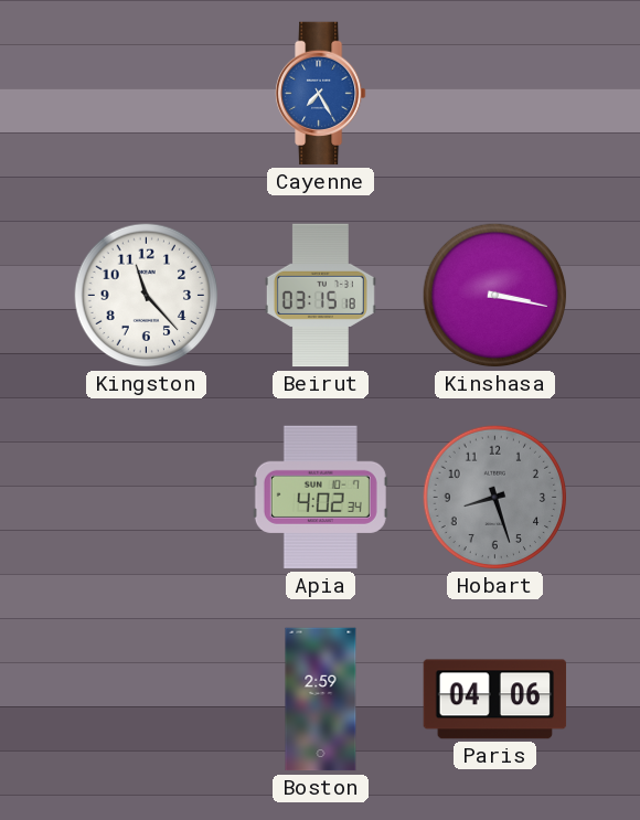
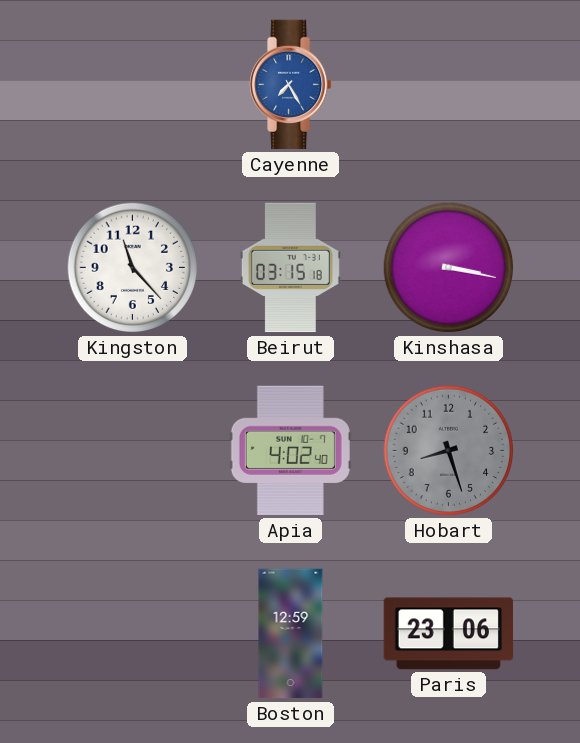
Apia: 4:02:34 -> 4:02:40
Boston: 2:59 -> 12:59
Paris: 04:06 -> 23:06
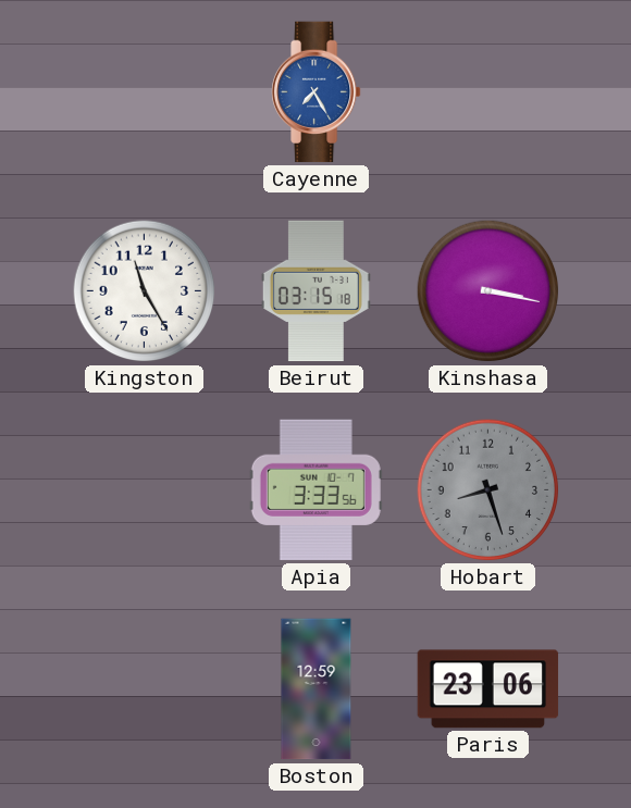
Kingston: 11:23 -> 11:25
Apia: 4:02 -> 3:33
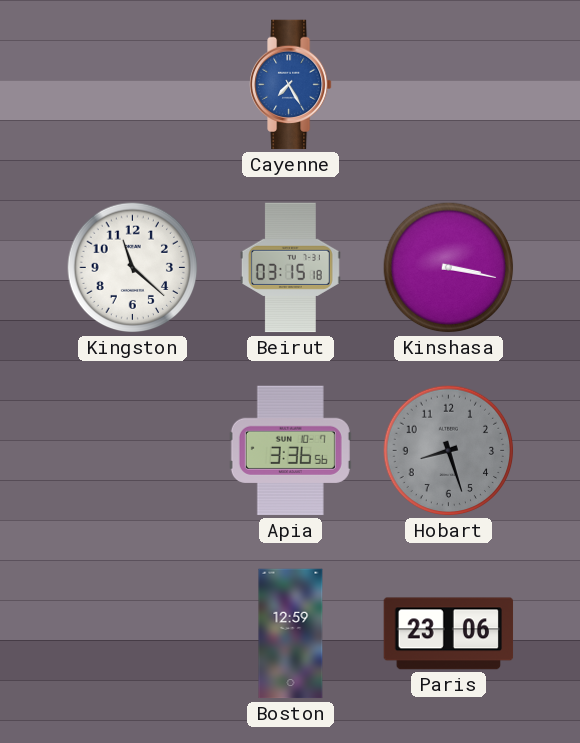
Kingston: 11:25 -> 11:22
Apia: 3:33 -> 3:36
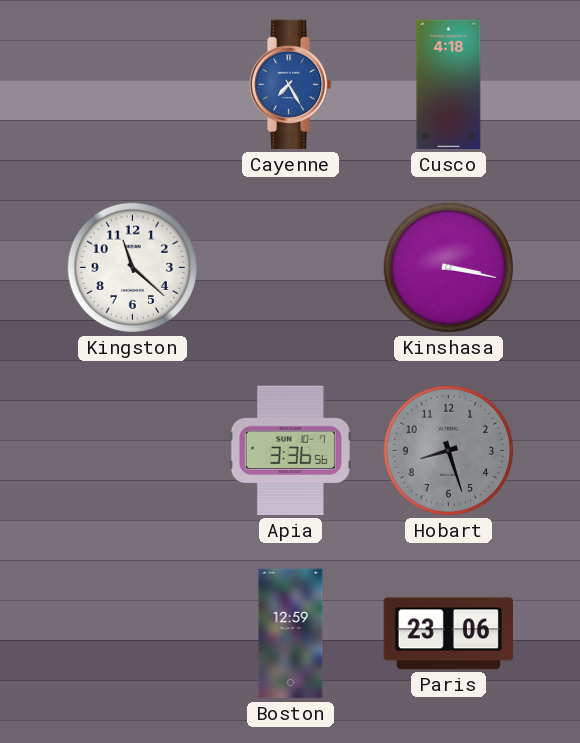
Cusco: none -> 4:18
Beirut: 03:15 -> none
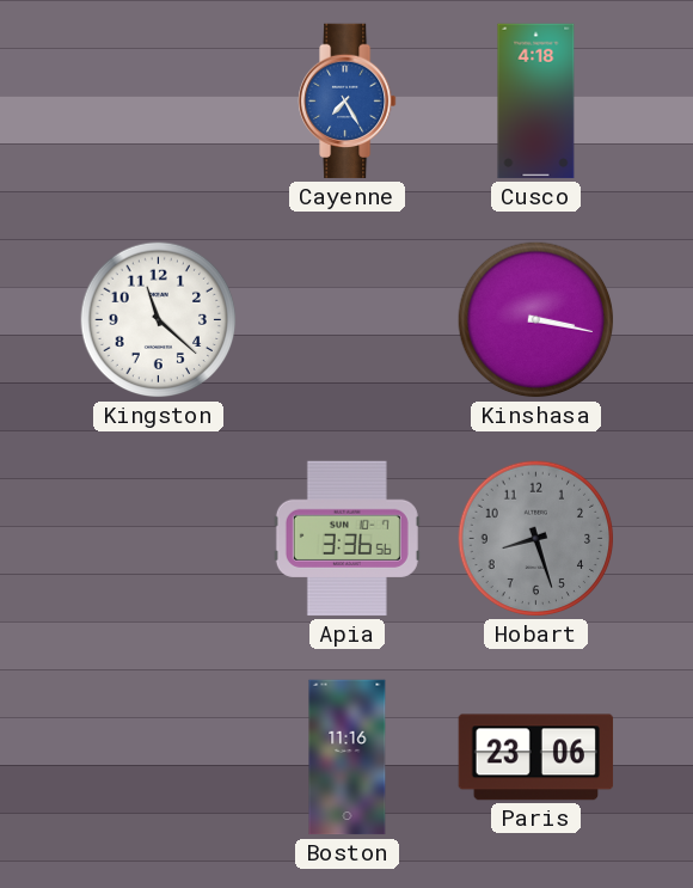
Boston: 12:59 -> 11:16
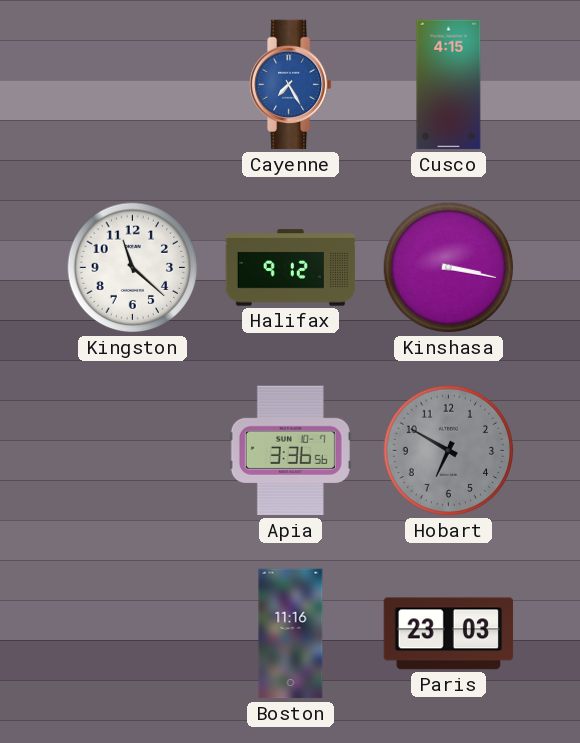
Cusco: 4:18 -> 4:15
Halifax: none -> 9:12
Hobart: 8:27 -> 6:50
Paris: 23:06 -> 23:03
